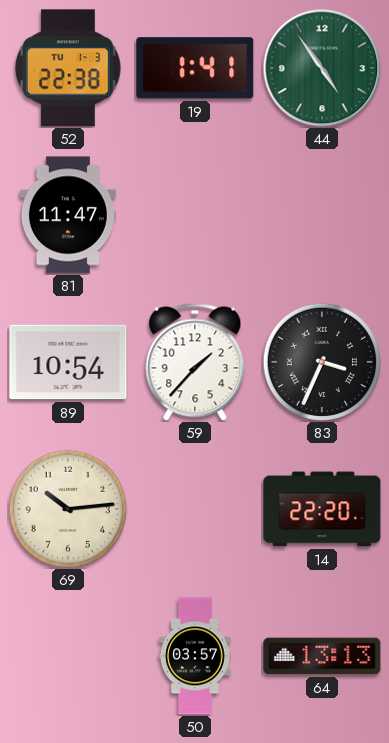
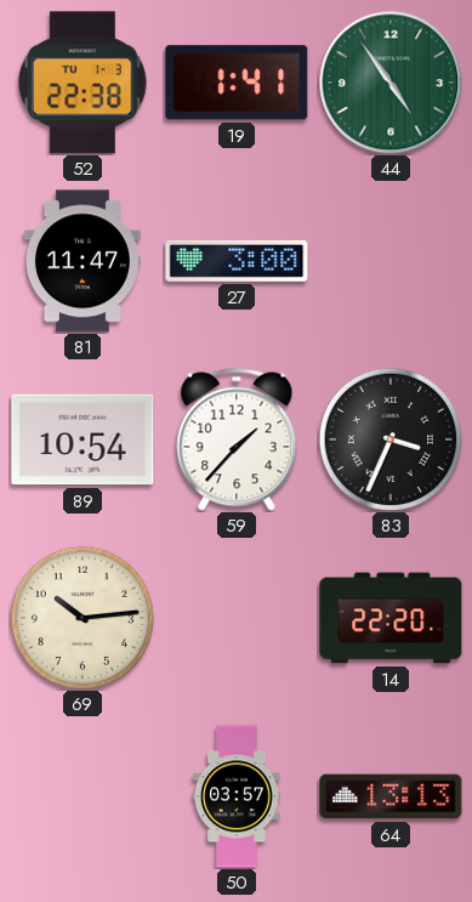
27: none -> 3:00
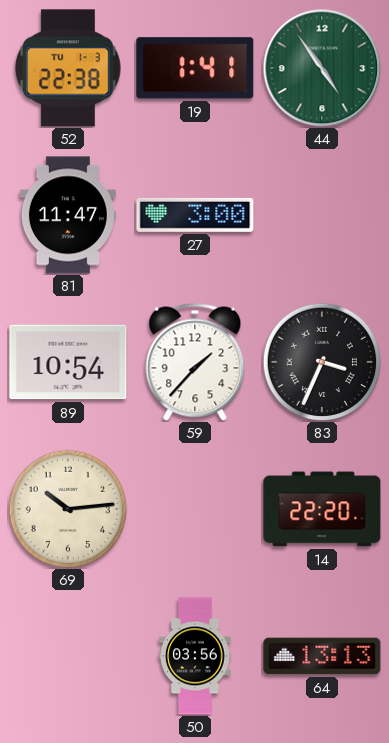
50: 03:57 -> 03:56
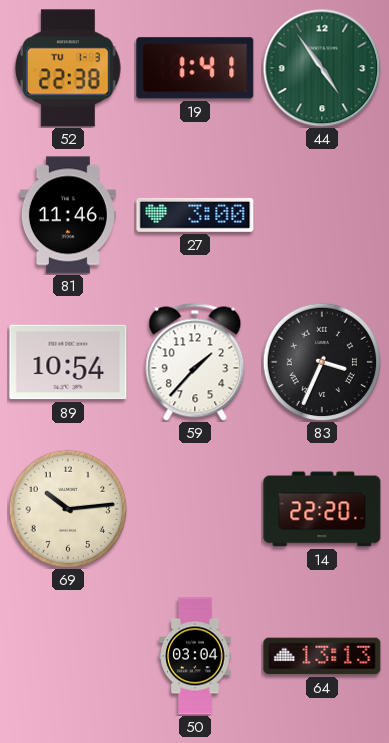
81: 11:47 -> 11:46
50: 03:56 -> 03:04
